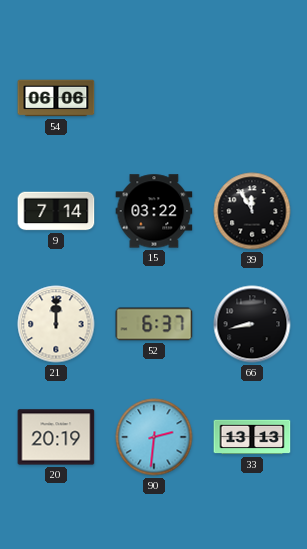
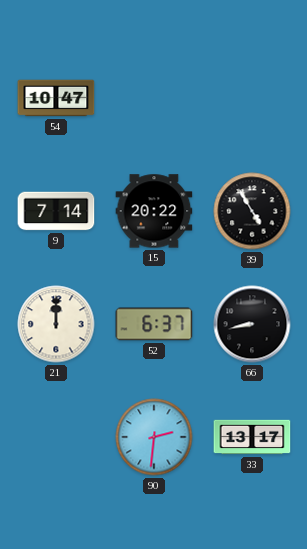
54: 06:06 -> 10:47
15: 03:22 -> 20:22
39: 11:55 -> 4:55
20: 20:19 -> none
33: 13:13 -> 13:17
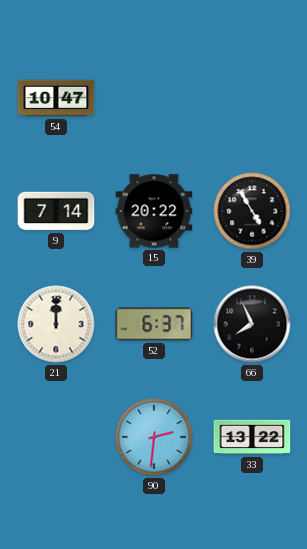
66: 8:43 -> 7:56
33: 13:17 -> 13:22
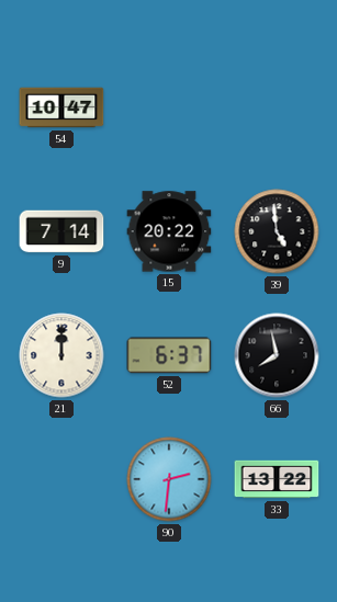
39: 4:55 -> 4:59
66: 7:56 -> 7:58
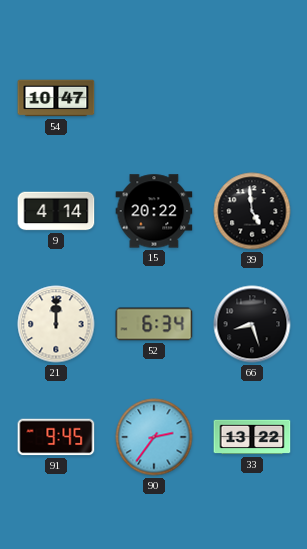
9: 7:14 -> 4:14
52: 6:37 -> 6:34
66: 7:58 -> 8:27
91: none -> 9:45
90: 2:31 -> 2:36
